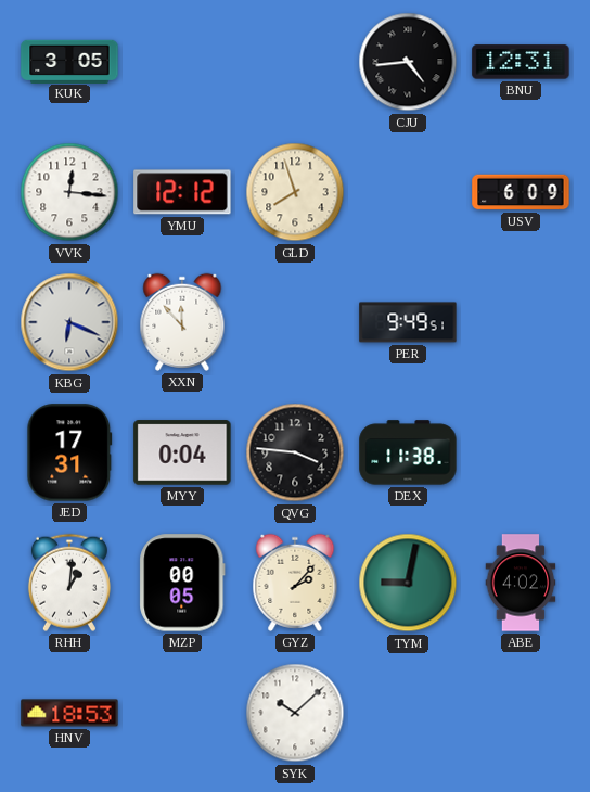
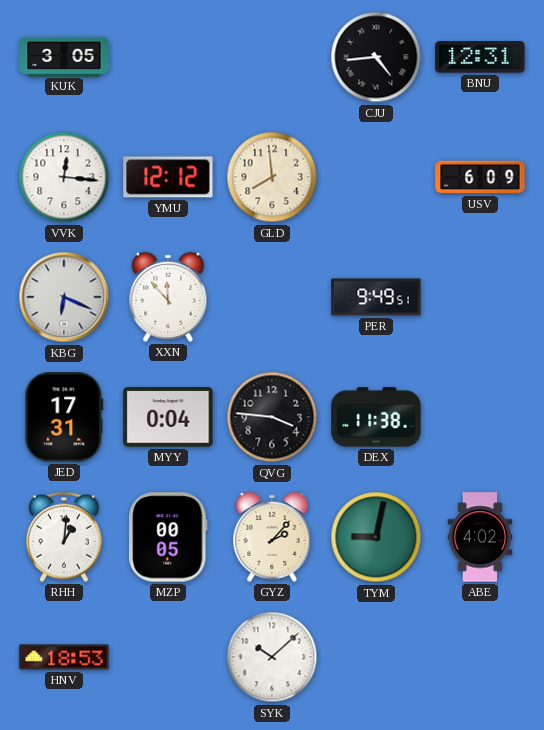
GLD: 7:57 -> 7:59
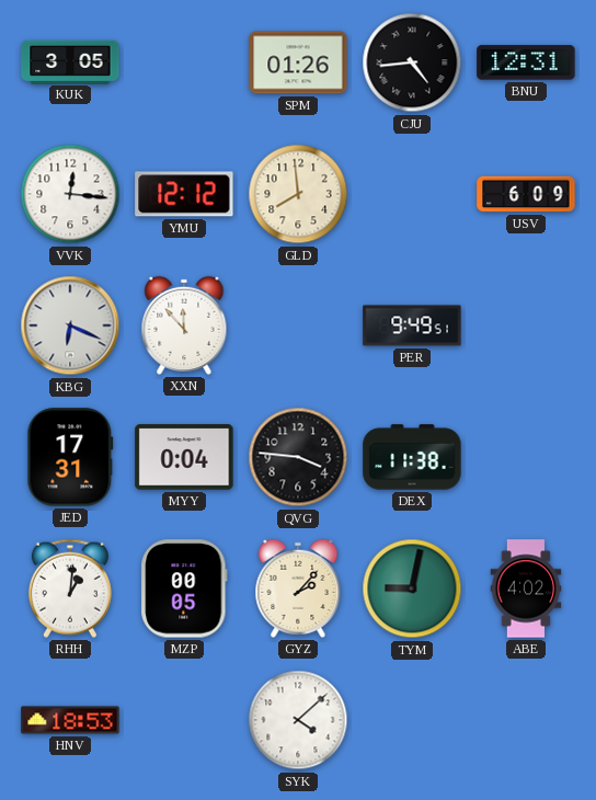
SPM: none -> 01:26
SYK: 10:08 -> 4:08
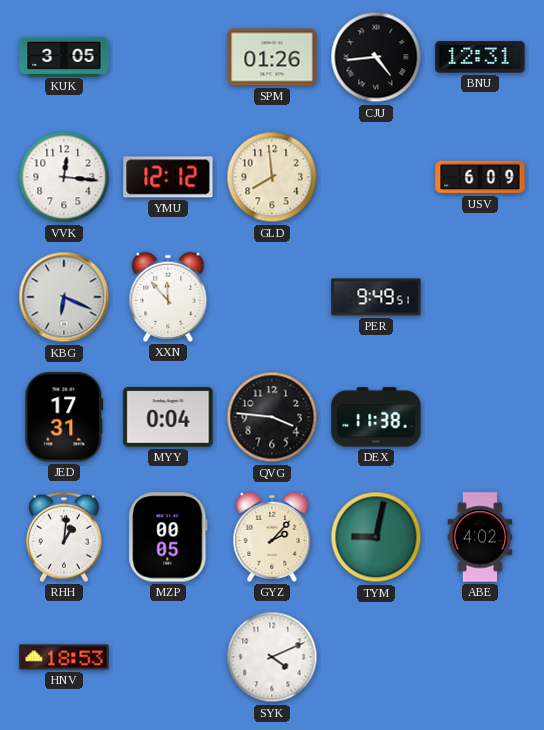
SYK: 4:08 -> 4:11
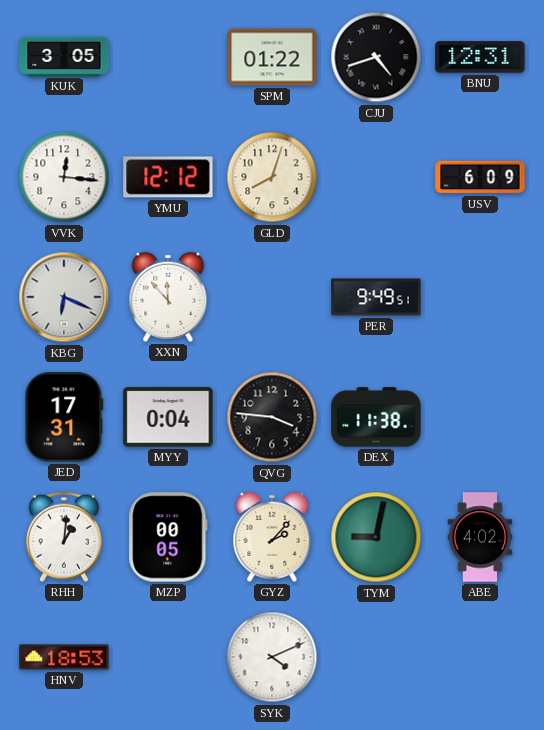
SPM: 01:26 -> 01:22
CJU: 4:44 -> 4:42
GLD: 7:59 -> 8:03
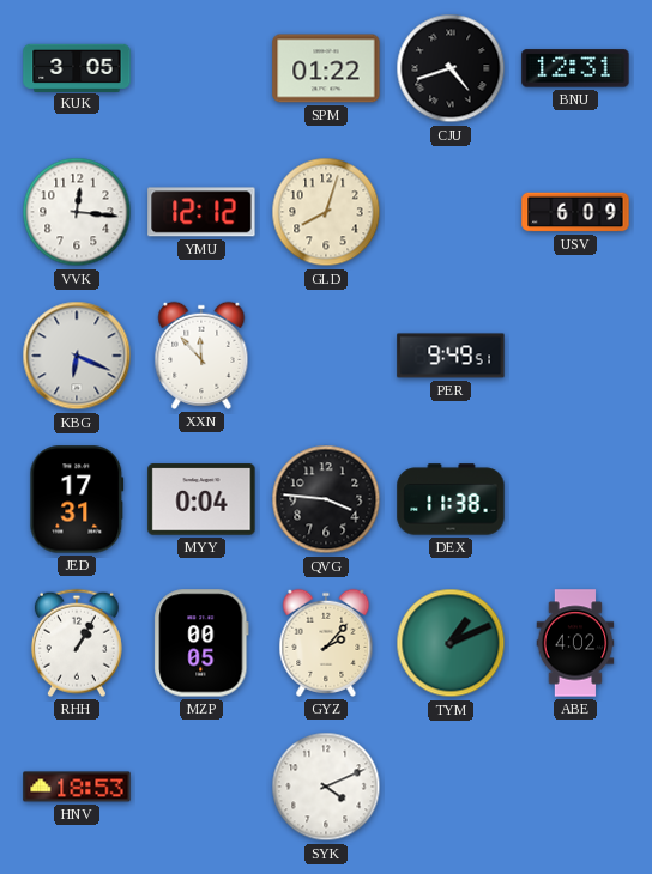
RHH: 1:01 -> 1:05
TYM: 9:02 -> 1:11
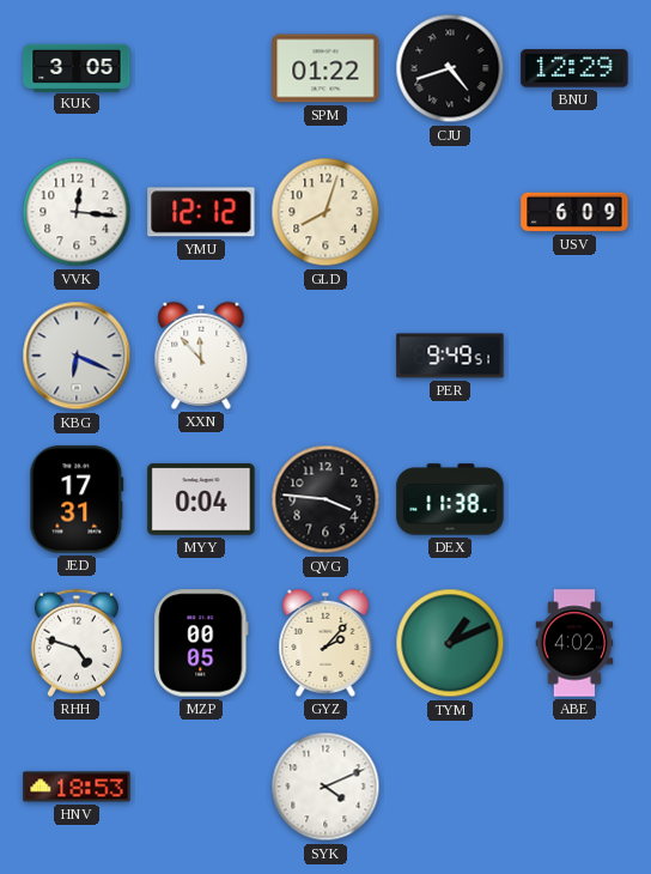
BNU: 12:31 -> 12:29
RHH: 1:05 -> 4:48
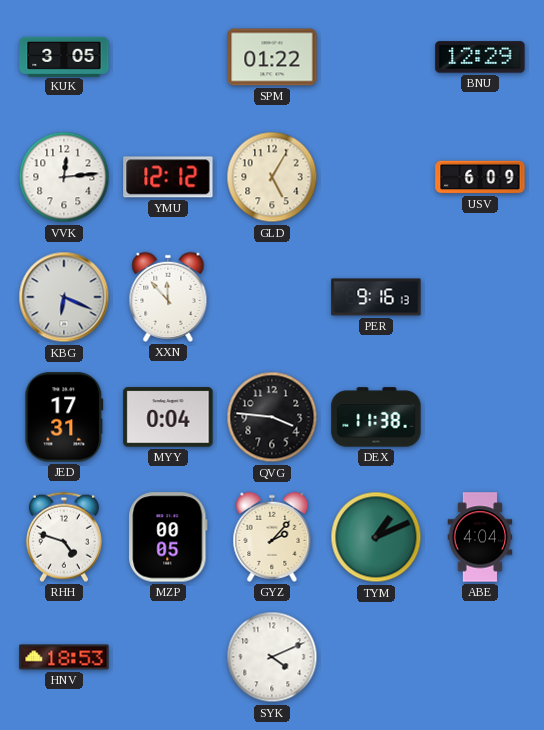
CJU: 4:42 -> none
VVK: 12:16 -> 12:14
GLD: 8:03 -> 5:05
PER: 9:49 -> 9:16
ABE: 4:02 -> 4:04
